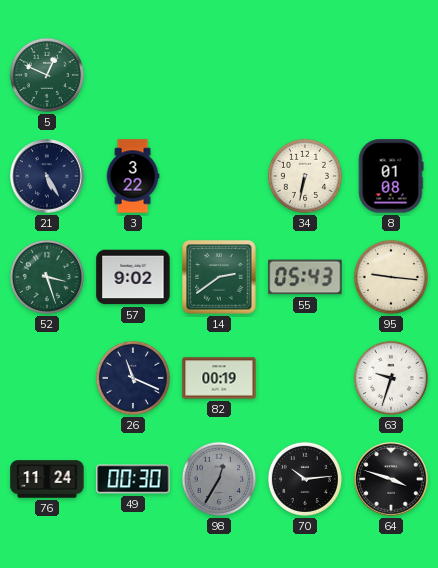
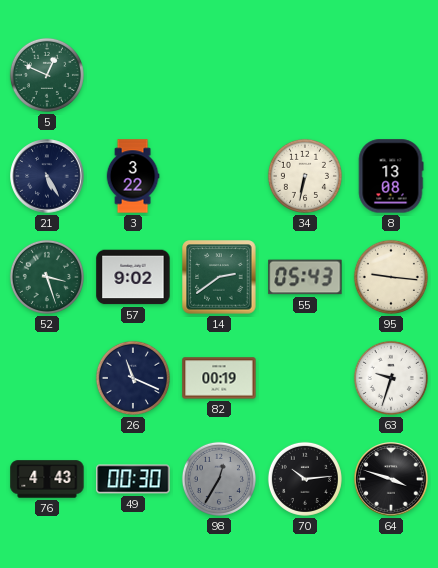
8: 01:08 -> 13:08
76: 11:24 -> 4:43
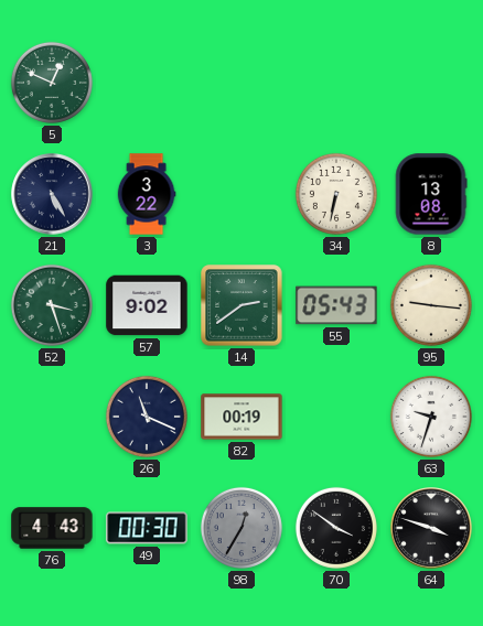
70: 10:14 -> 3:51
